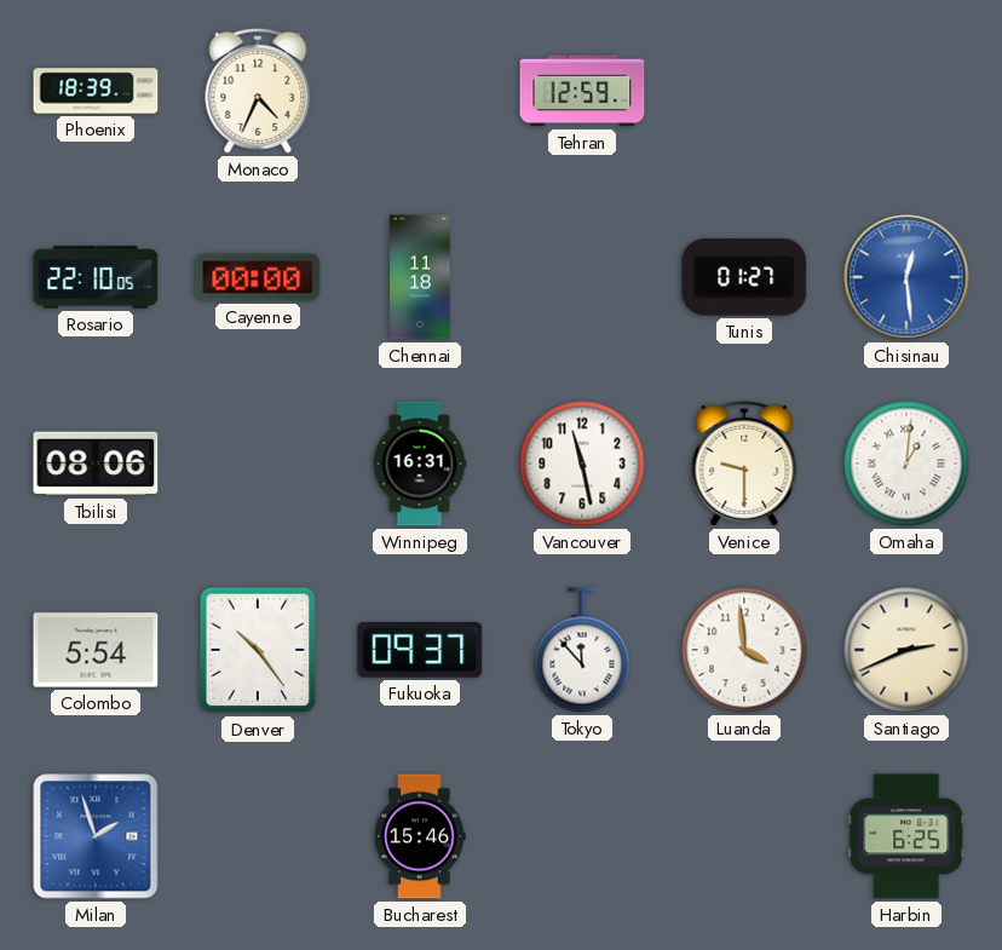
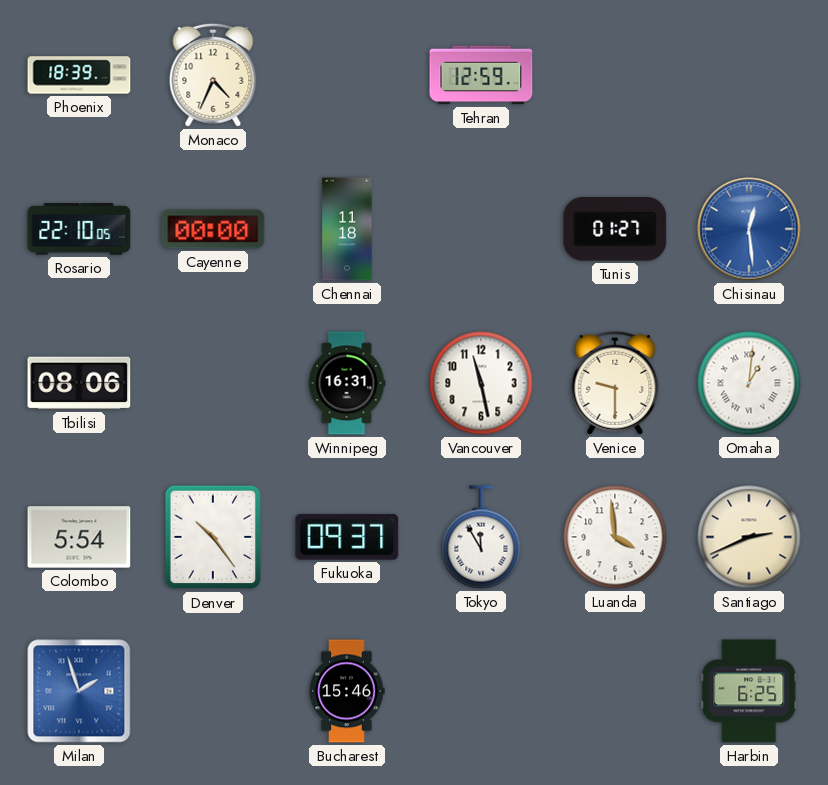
Tokyo: 11:53 -> 11:55
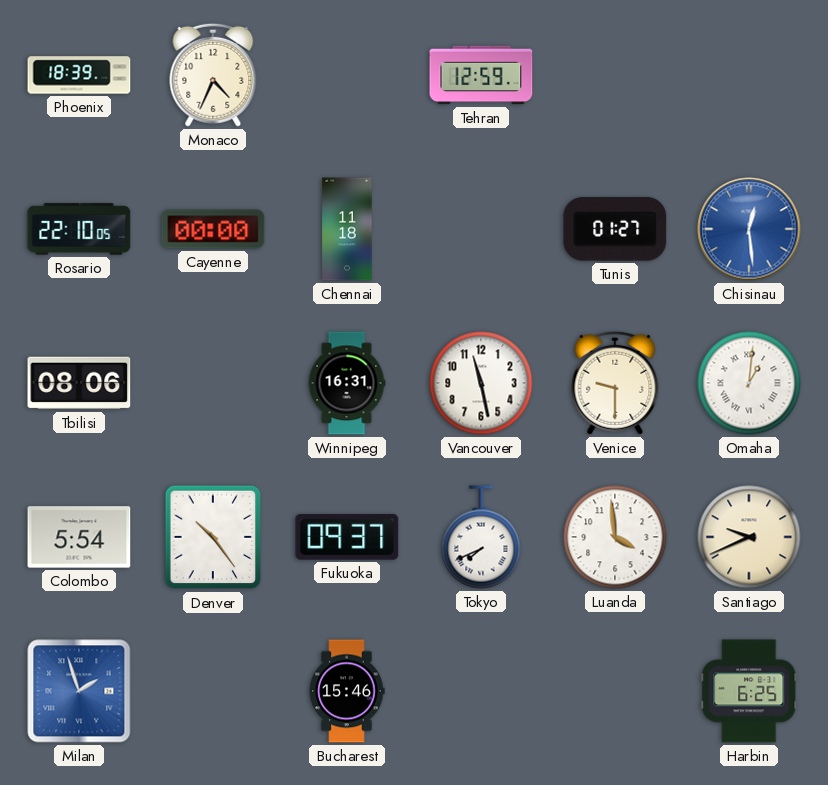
Tokyo: 11:55 -> 7:41
Santiago: 2:41 -> 9:41
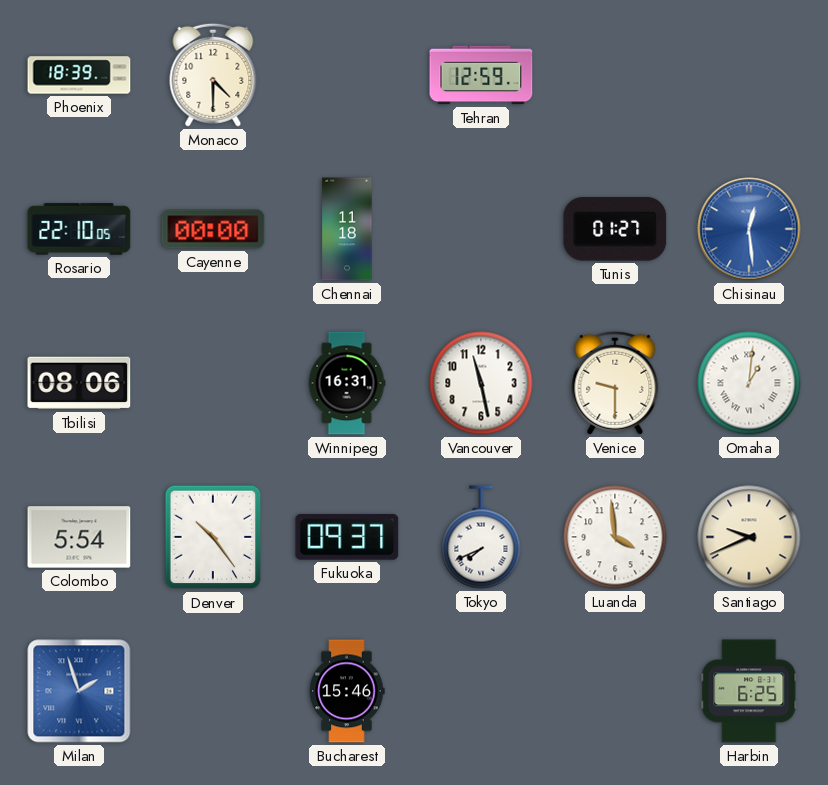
Monaco: 4:34 -> 4:30
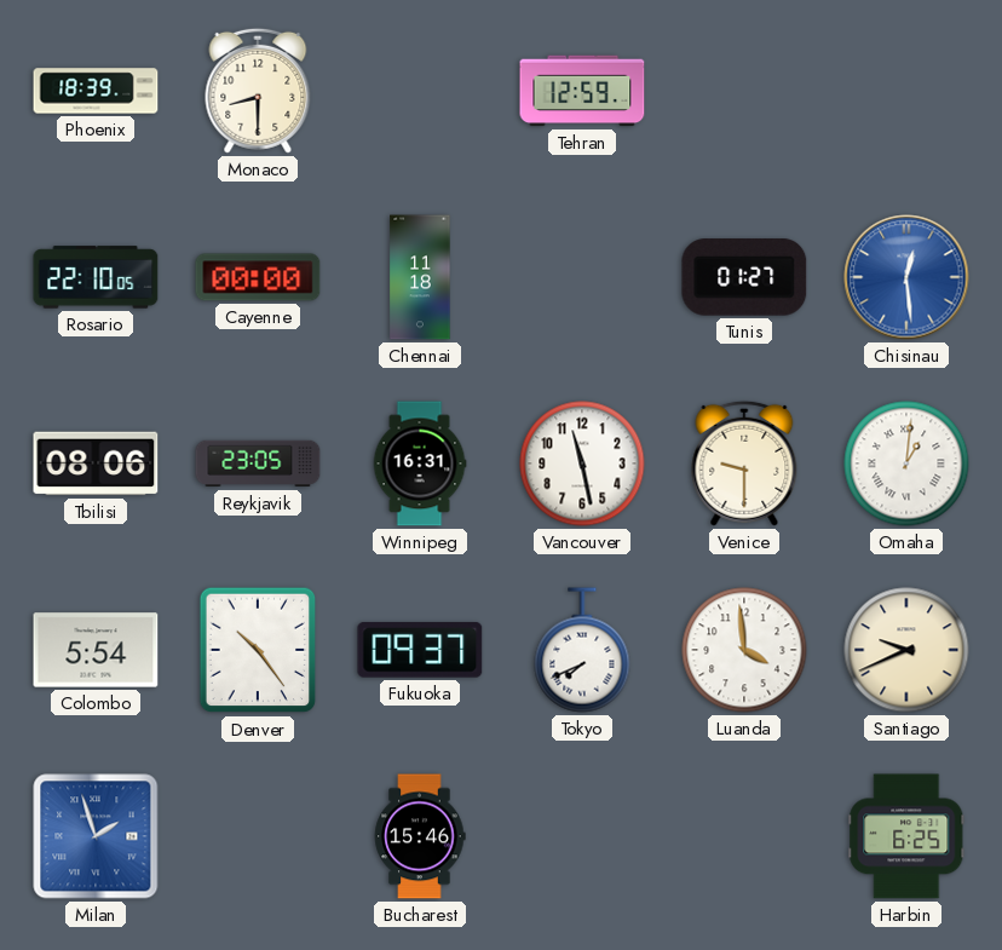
Monaco: 4:30 -> 8:30
Reykjavik: none -> 23:05
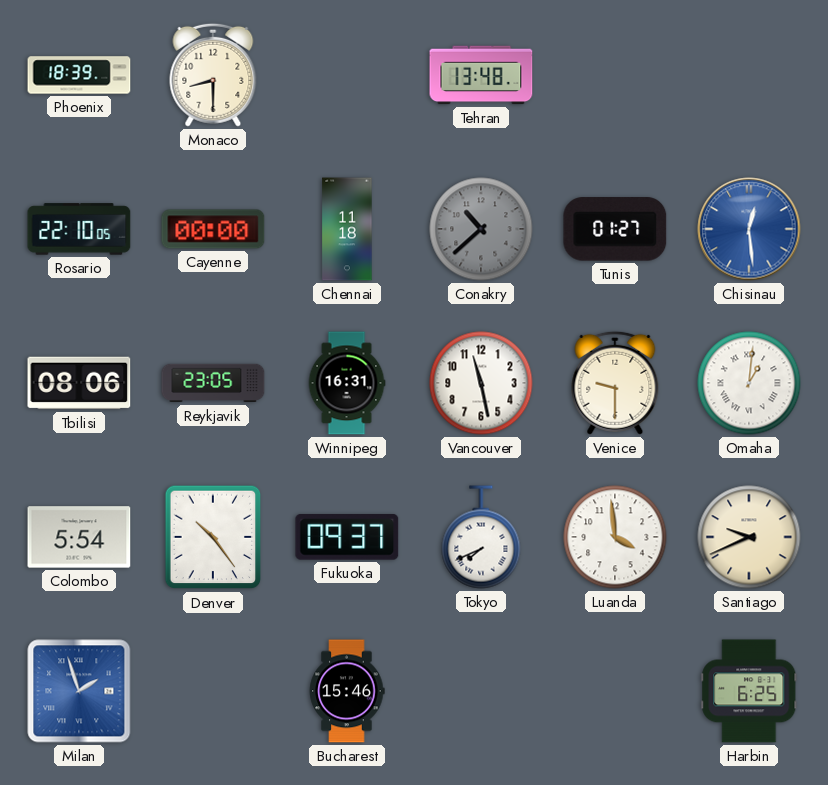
Tehran: 12:59 -> 13:48
Conakry: none -> 10:38
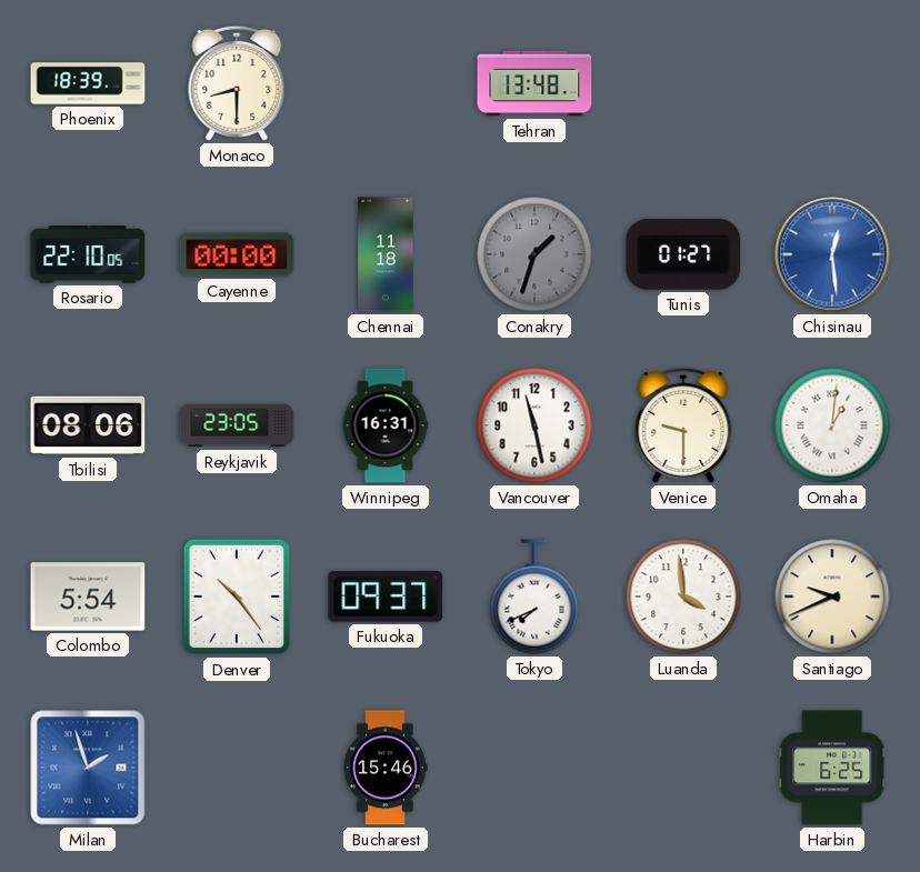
Conakry: 10:38 -> 1:33
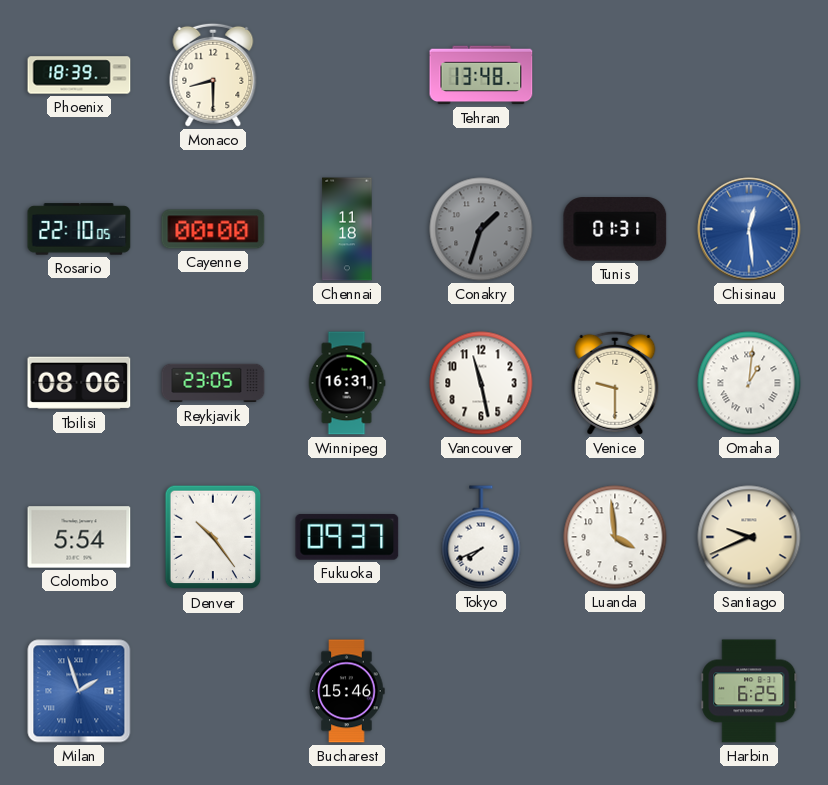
Tunis: 01:27 -> 01:31
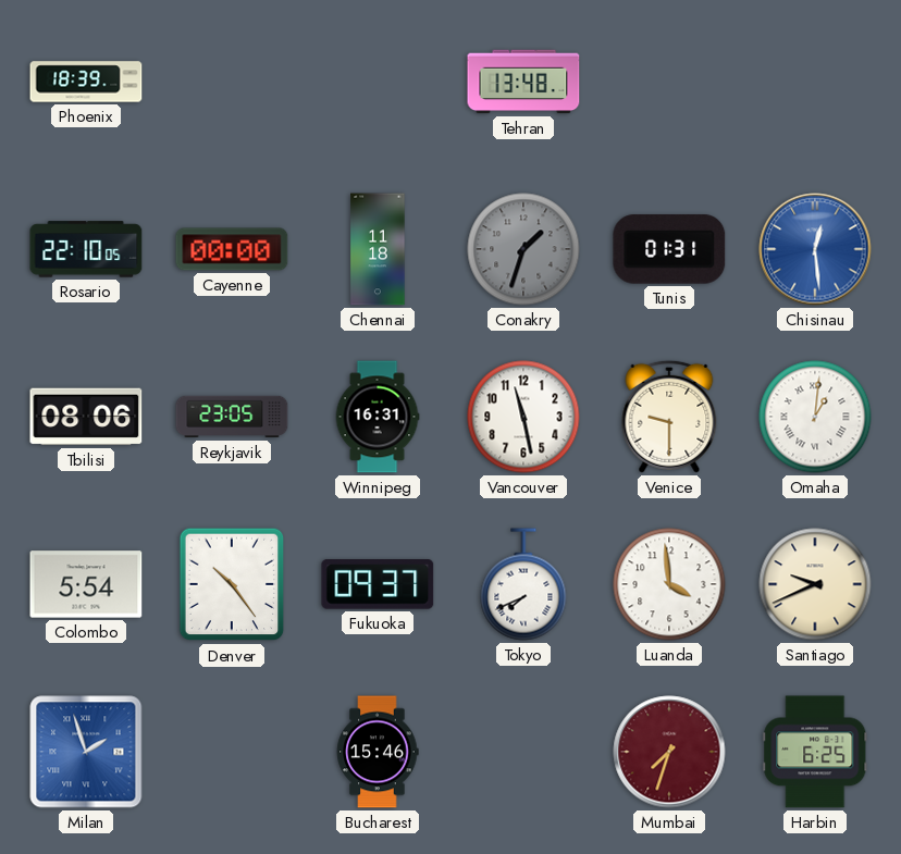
Monaco: 8:30 -> none
Mumbai: none -> 7:33
